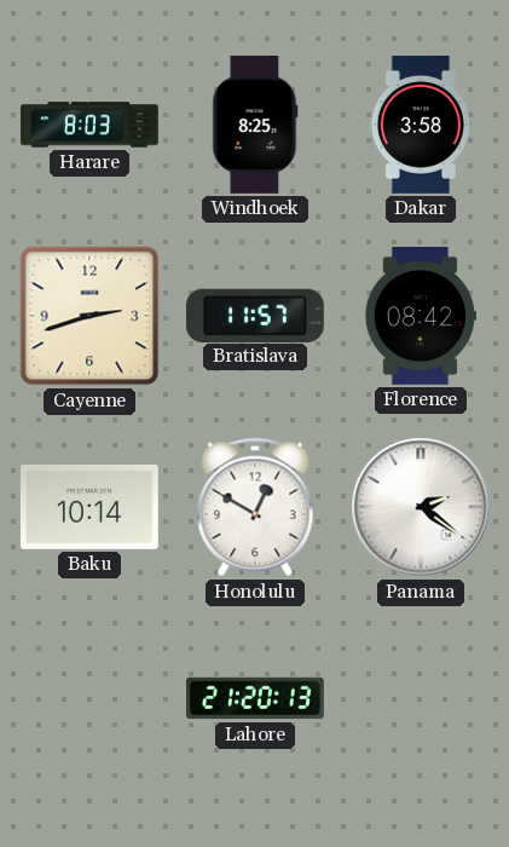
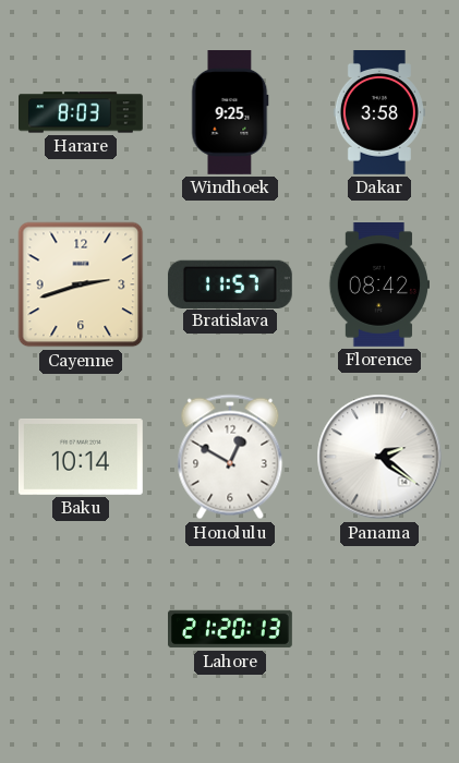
Windhoek: 8:25 -> 9:25
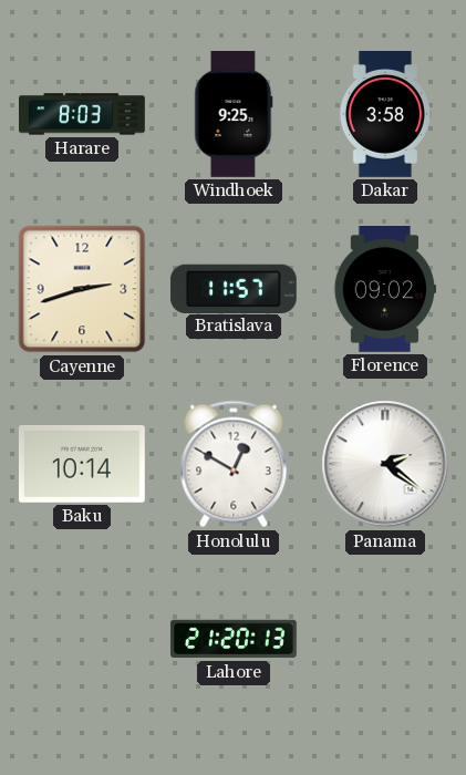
Florence: 08:42 -> 09:02
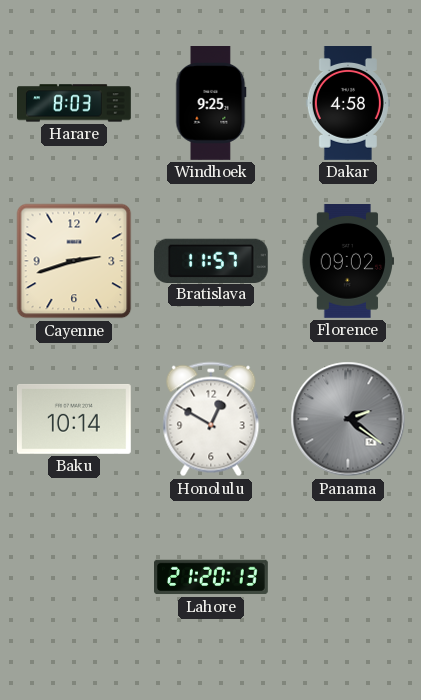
Dakar: 3:58 -> 4:58
Panama dial: white -> grey
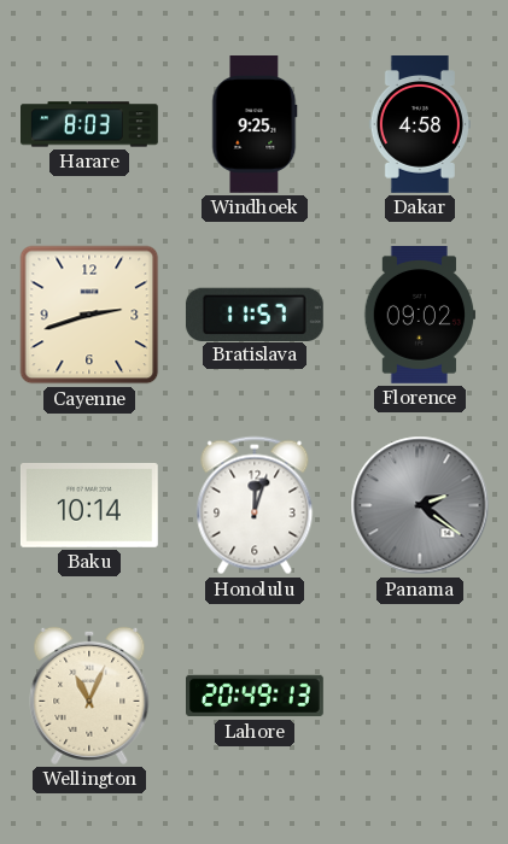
Honolulu: 12:50 -> 12:03
Wellington: none -> 11:04
Lahore: 21:20 -> 20:49
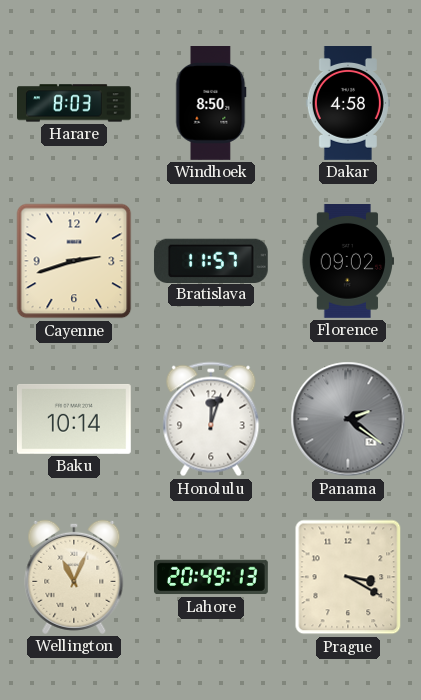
Windhoek: 9:25 -> 8:50
Prague: none -> 3:20
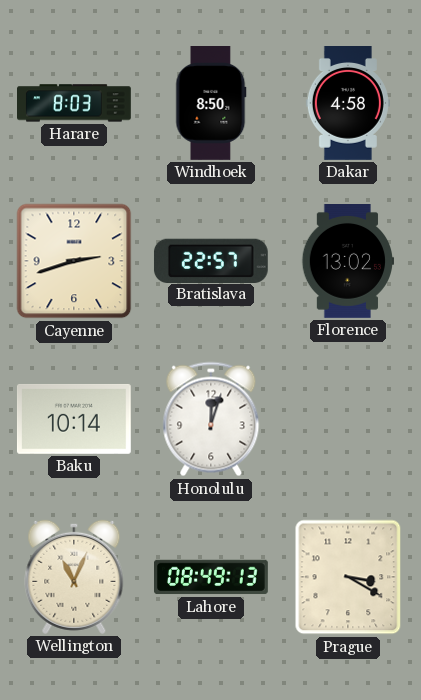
Bratislava: 11:57 -> 22:57
Florence: 09:02 -> 13:02
Panama: 2:21 -> none
Lahore: 20:49 -> 08:49
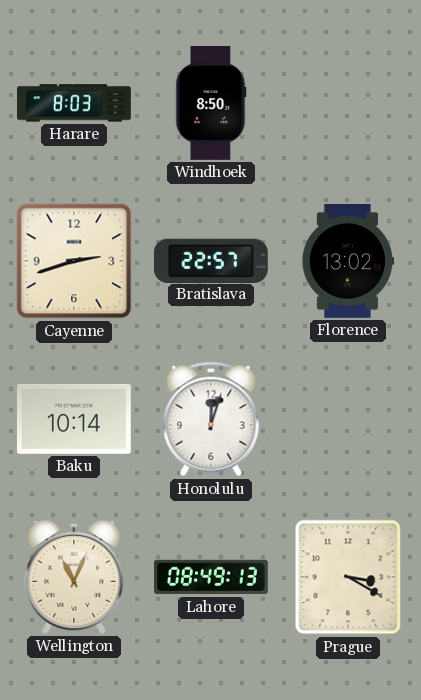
Dakar: 4:58 -> none
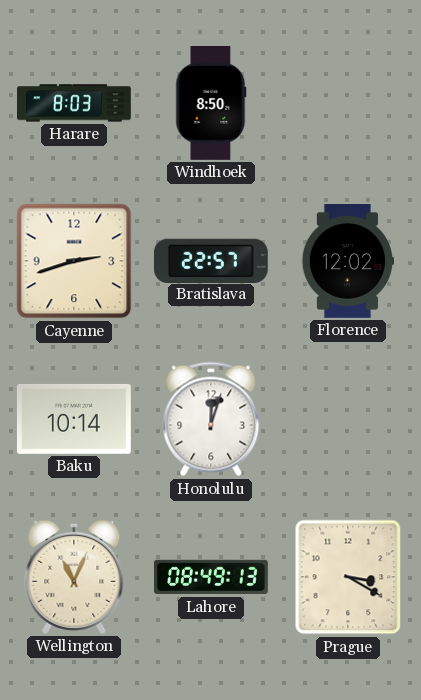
Florence: 13:02 -> 12:02
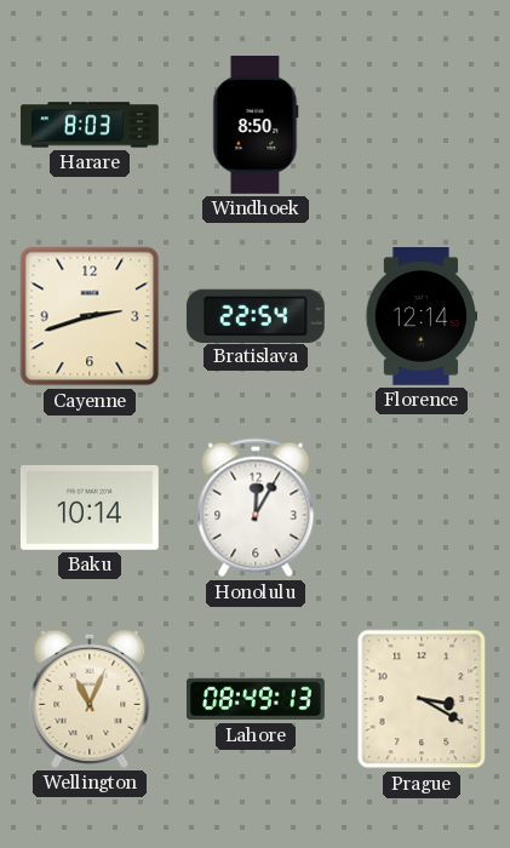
Bratislava: 22:57 -> 22:54
Florence: 12:02 -> 12:14
Honolulu: 12:03 -> 12:05
